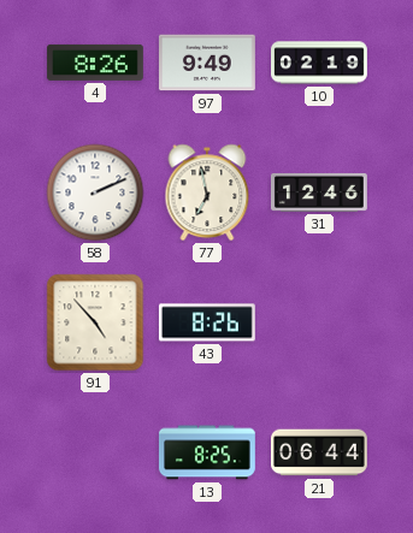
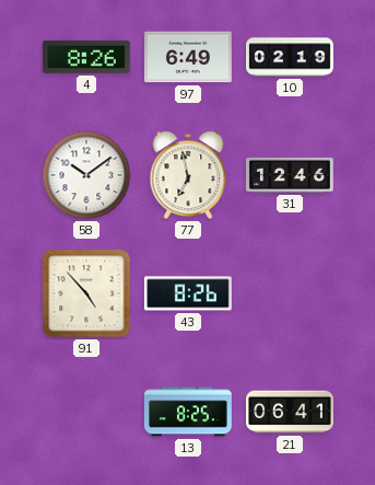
97: 9:49 -> 6:49
58: 2:11 -> 10:09
21: 06:44 -> 06:41
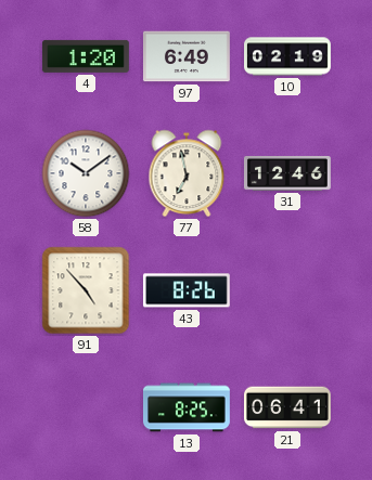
4: 8:26 -> 1:20
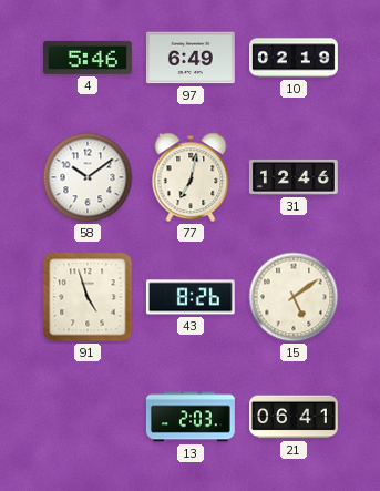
4: 1:20 -> 5:46
77: 6:58 -> 7:02
91: 4:53 -> 4:57
15: none -> 5:09
13: 8:25 -> 2:03
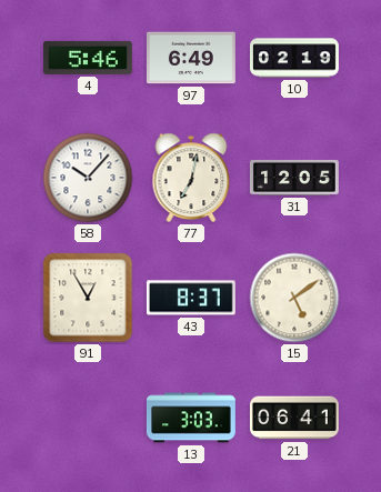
58: 10:09 -> 10:07
31: 12:46 -> 12:05
91: 4:57 -> 12:55
43: 8:26 -> 8:37
13: 2:03 -> 3:03
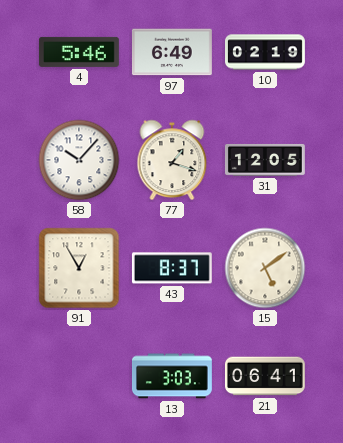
77: 7:02 -> 1:18
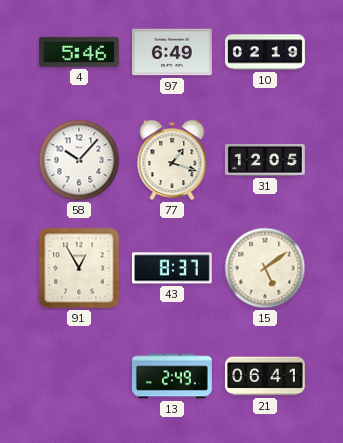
13: 3:03 -> 2:49
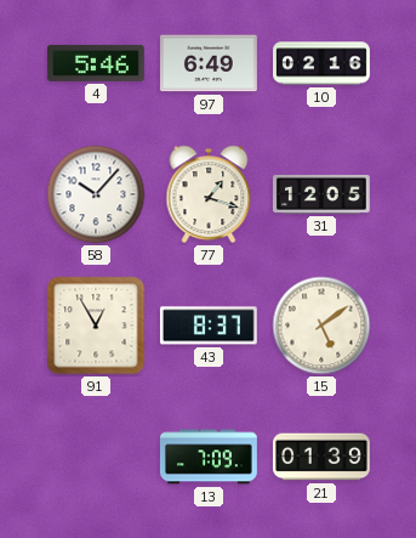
10: 02:19 -> 02:16
13: 2:49 -> 7:09
21: 06:41 -> 01:39
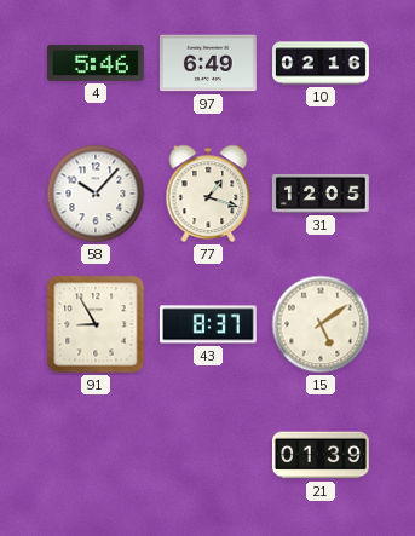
91: 12:55 -> 8:55
13: 7:09 -> none
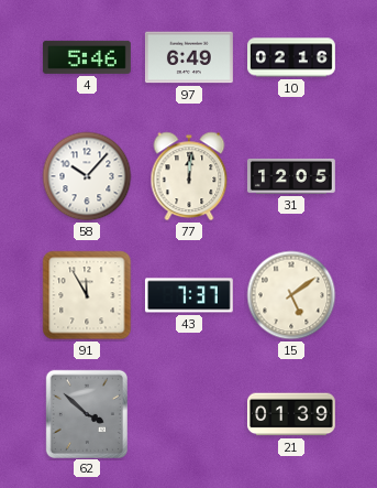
77: 1:18 -> 12:01
91: 8:55 -> 11:55
43: 8:37 -> 7:37
62: none -> 3:52
